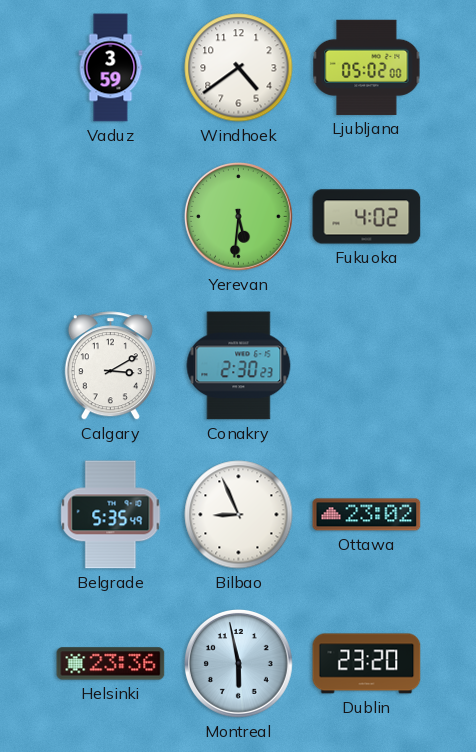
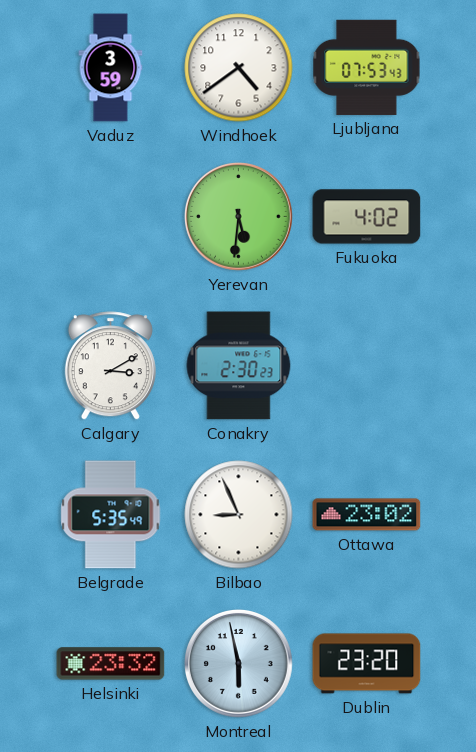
Ljubljana: 05:02 -> 07:53
Helsinki: 23:36 -> 23:32
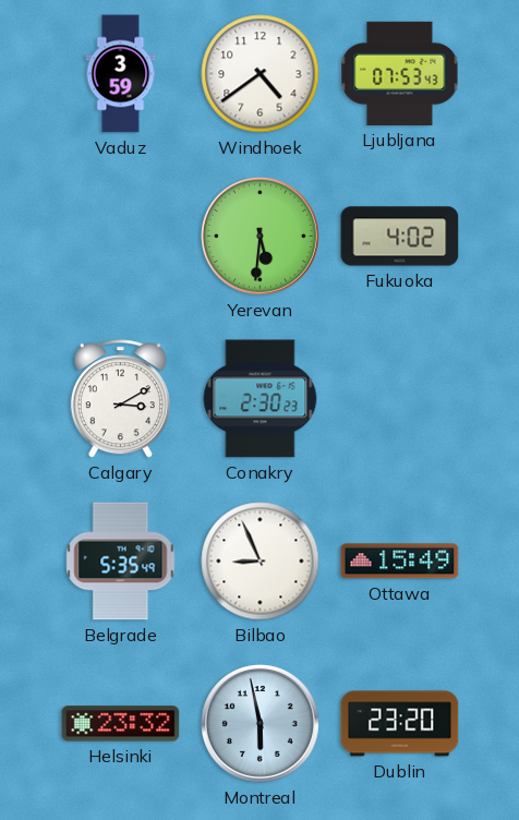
Ottawa: 23:02 -> 15:49
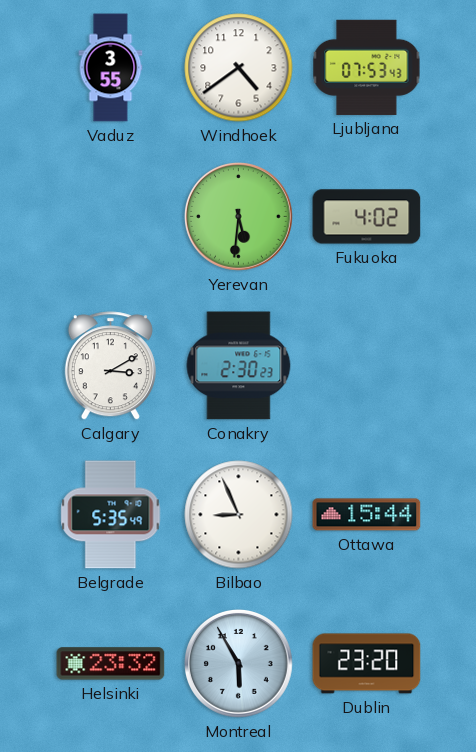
Vaduz: 3:59 -> 3:55
Ottawa: 15:49 -> 15:44
Montreal: 5:58 -> 5:55
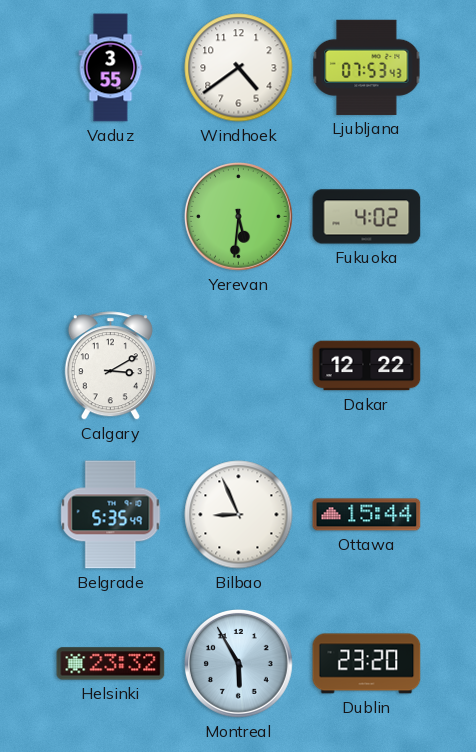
Conakry: 2:30 -> none
Dakar: none -> 12:22
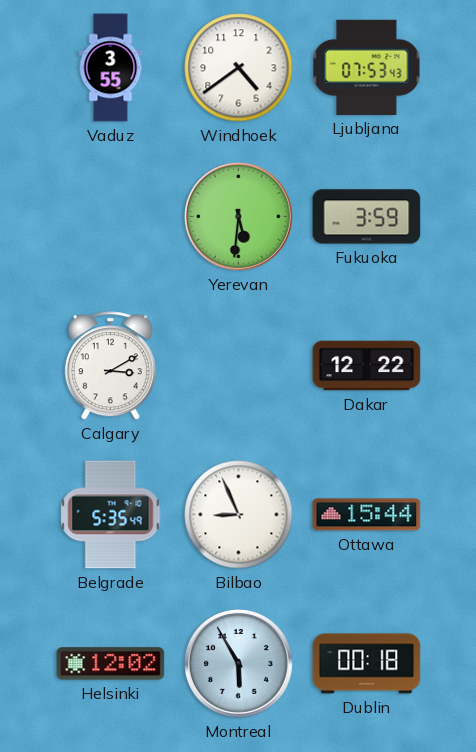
Fukuoka: 4:02 -> 3:59
Helsinki: 23:32 -> 12:02
Dublin: 23:20 -> 00:18
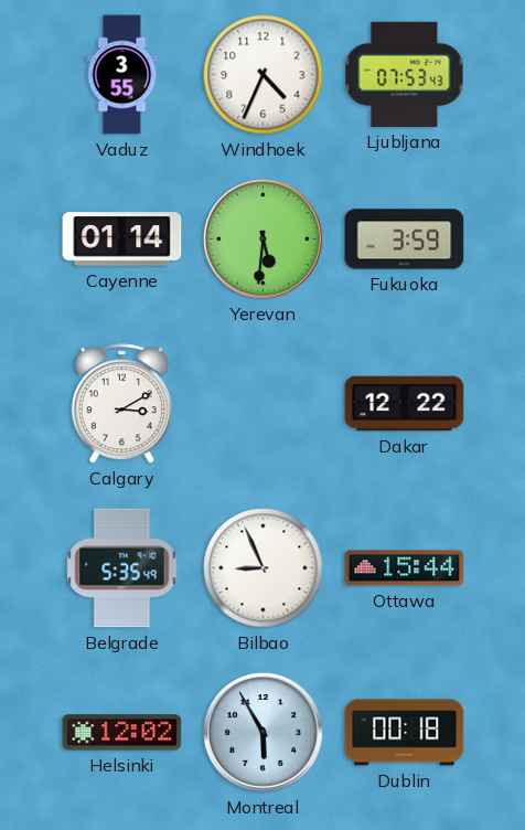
Windhoek: 4:39 -> 4:34
Cayenne: none -> 01:14
